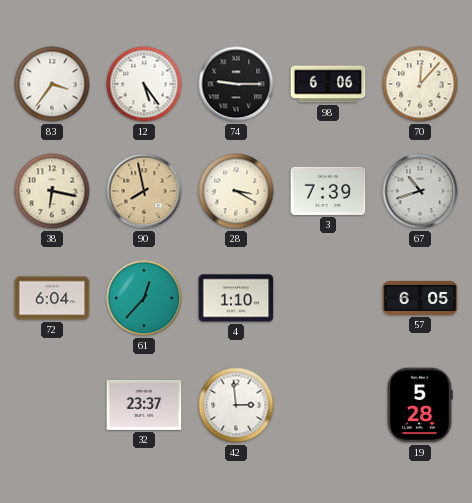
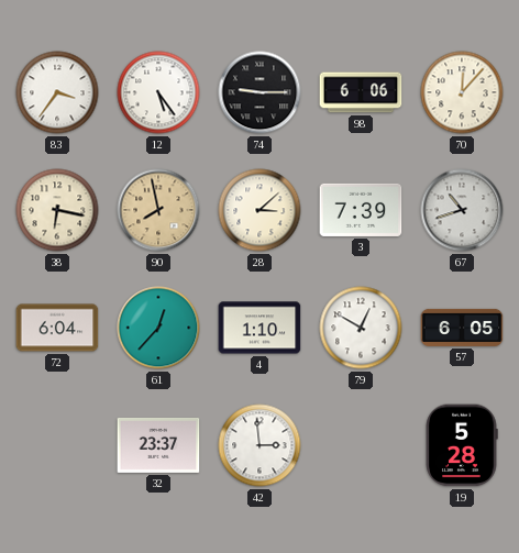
28: 3:20 -> 3:08
79: none -> 12:50
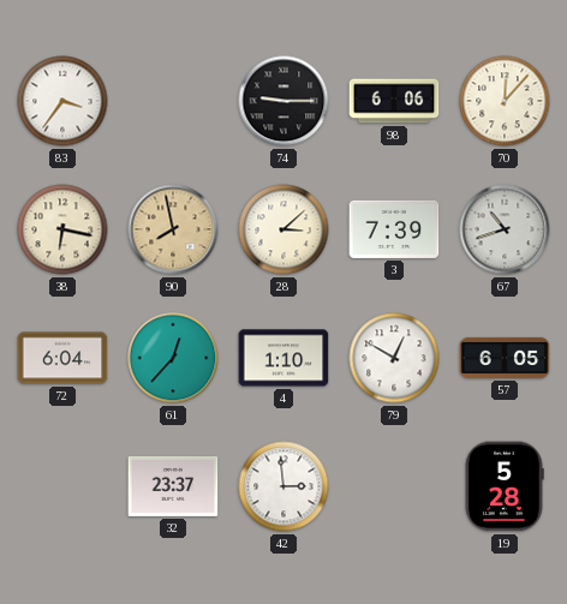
12: 5:24 -> none
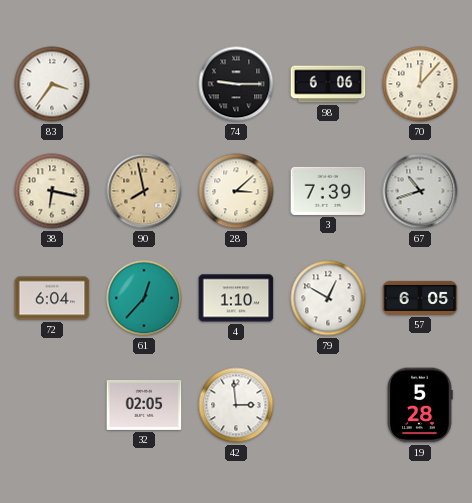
32: 23:37 -> 02:05
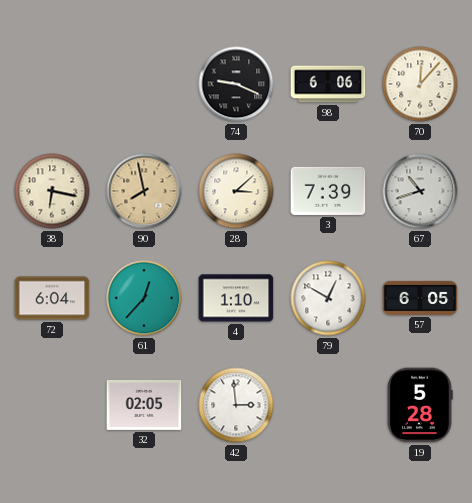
83: 3:36 -> none
74: 9:15 -> 9:19
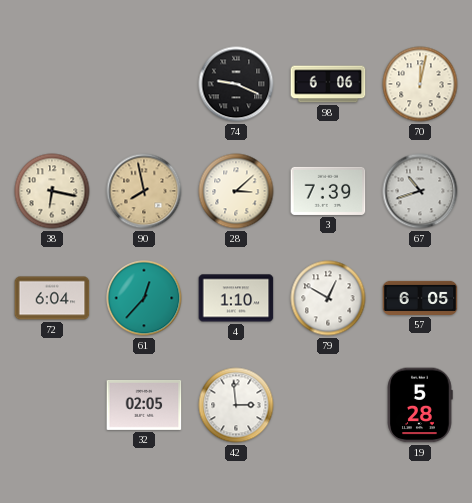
70: 12:07 -> 12:02
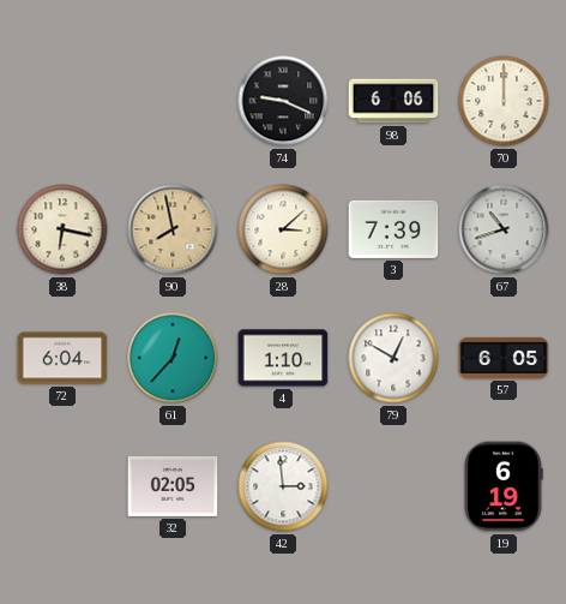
70: 12:02 -> 12:00
19: 5:28 -> 6:19
